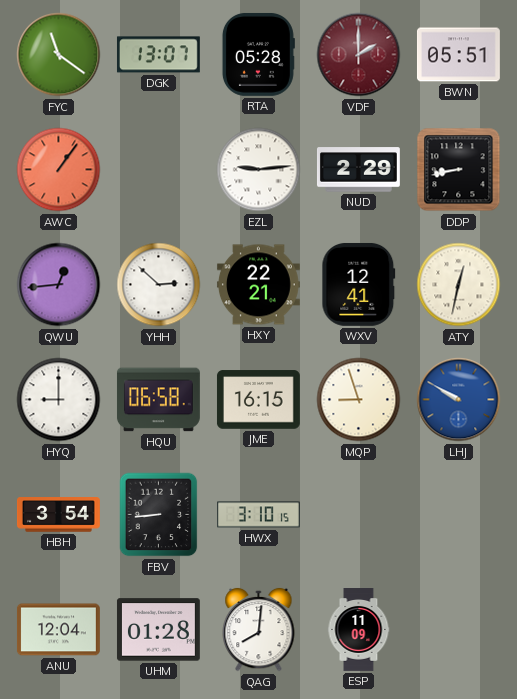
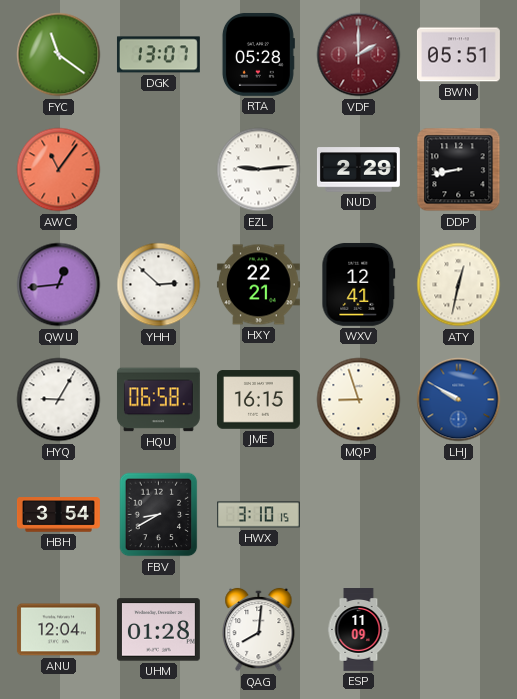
AWC: 1:06 -> 11:06
HYQ: 9:00 -> 9:05
FBV: 8:44 -> 8:40
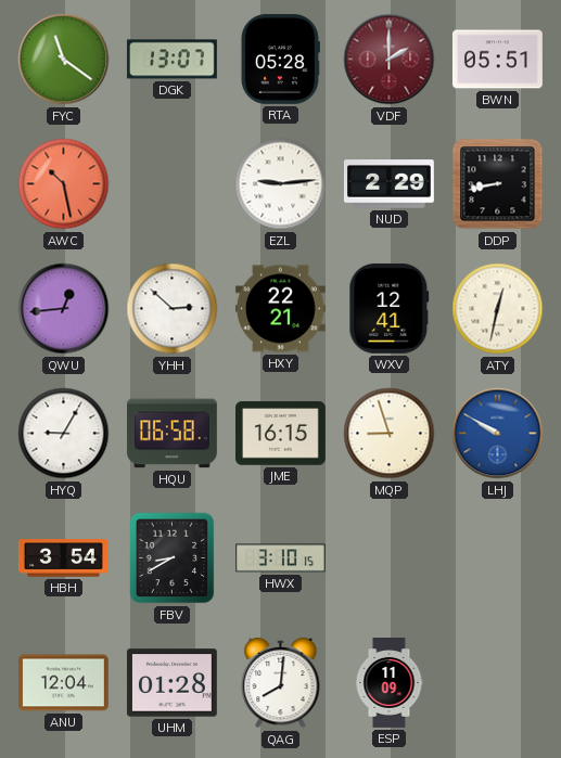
AWC: 11:06 -> 10:28
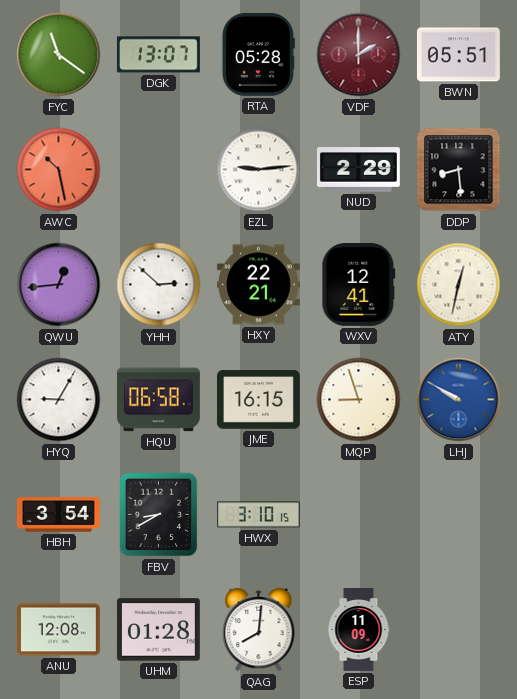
DDP: 8:43 -> 8:29
ANU: 12:04 -> 12:08
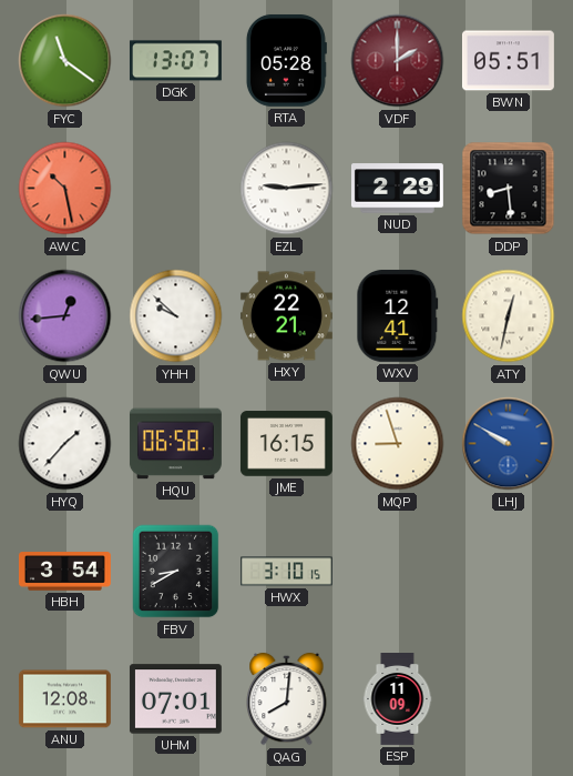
YHH: 2:52 -> 9:52
HYQ: 9:05 -> 1:37
UHM: 01:28 -> 07:01
